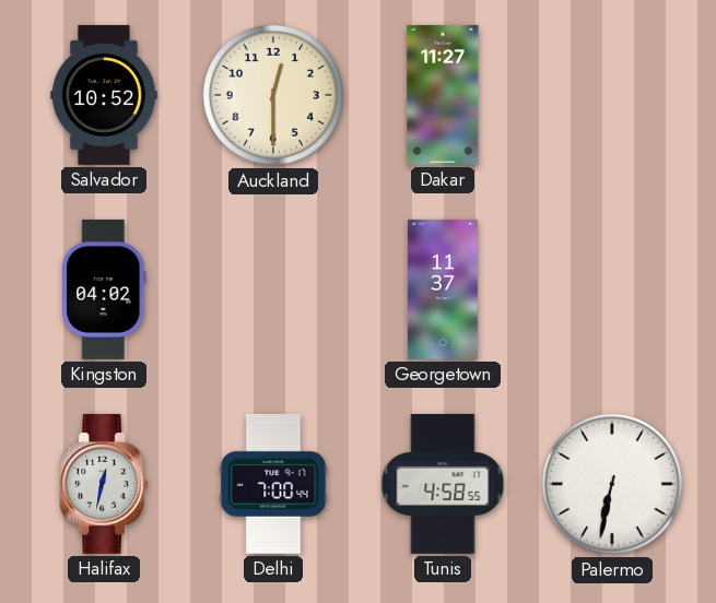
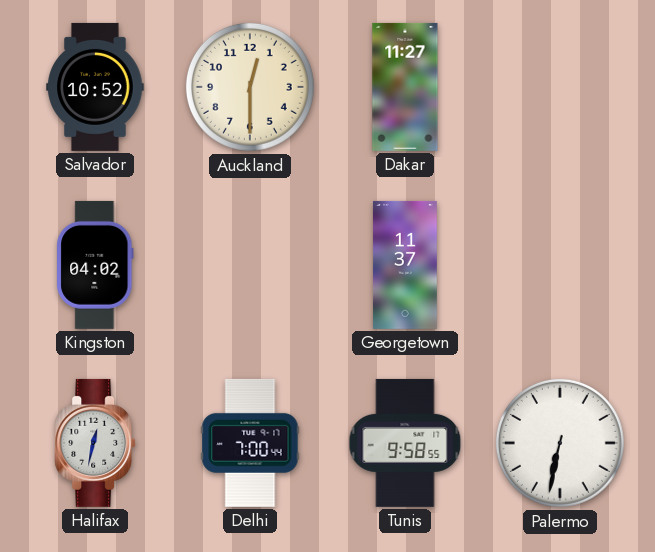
Tunis: 4:58 -> 9:58
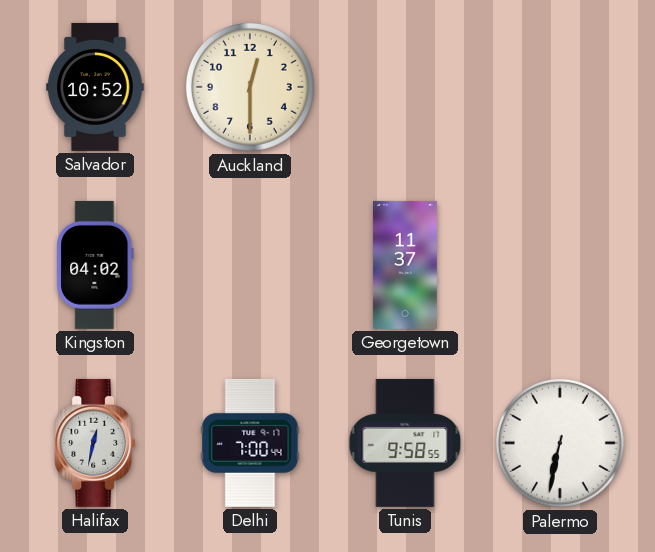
Dakar: 11:27 -> none
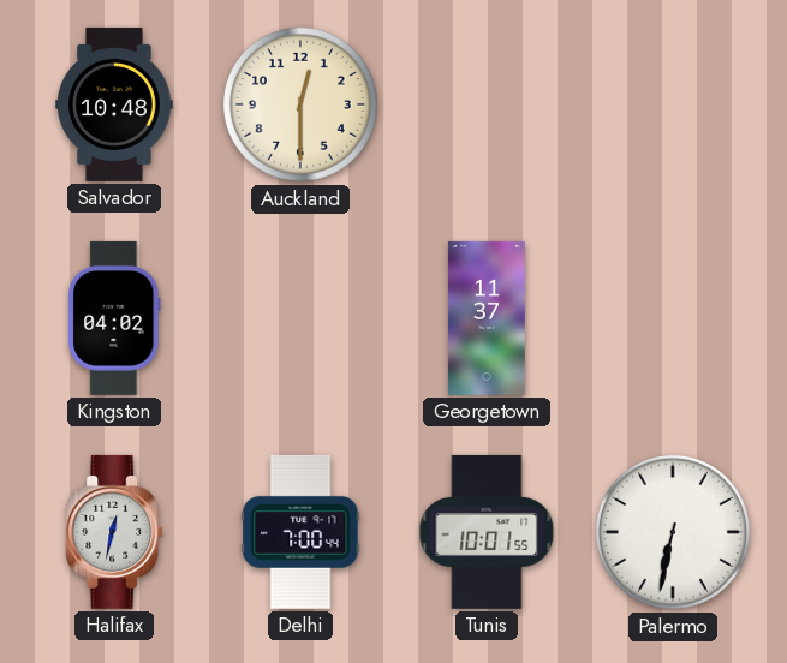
Salvador: 10:52 -> 10:48
Tunis: 9:58 -> 10:01
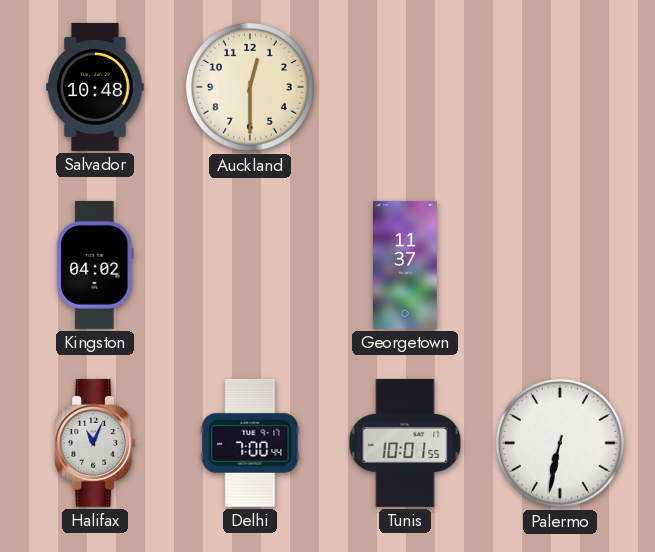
Halifax: 12:32 -> 11:04
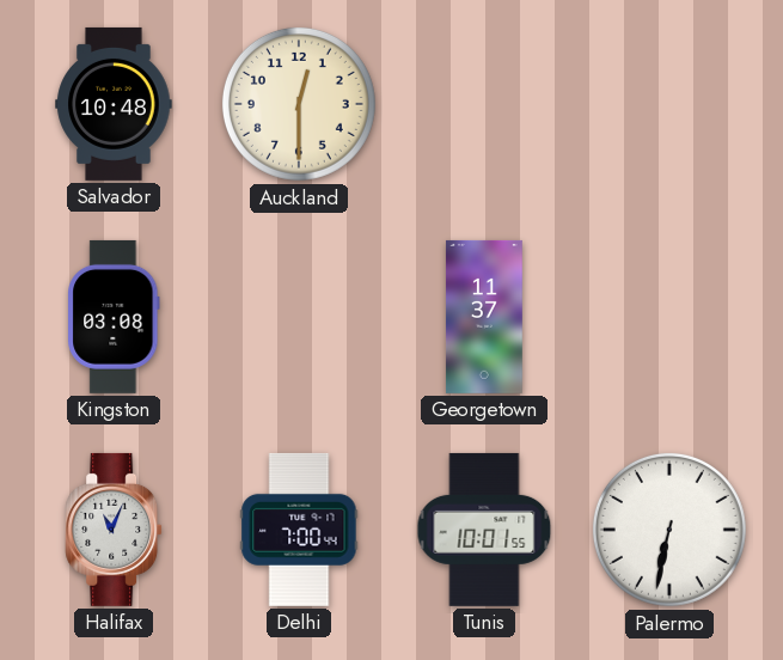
Kingston: 04:02 -> 03:08
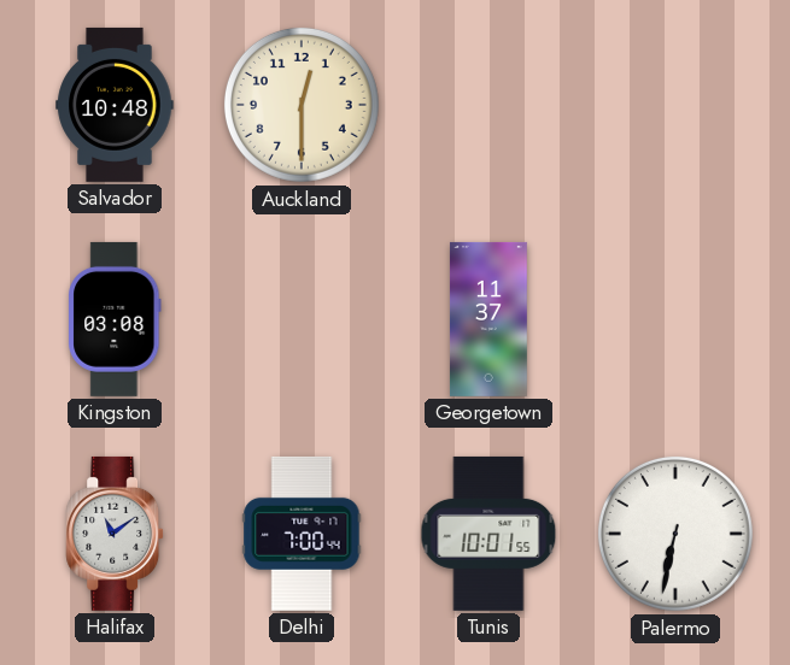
Halifax: 11:04 -> 11:09
